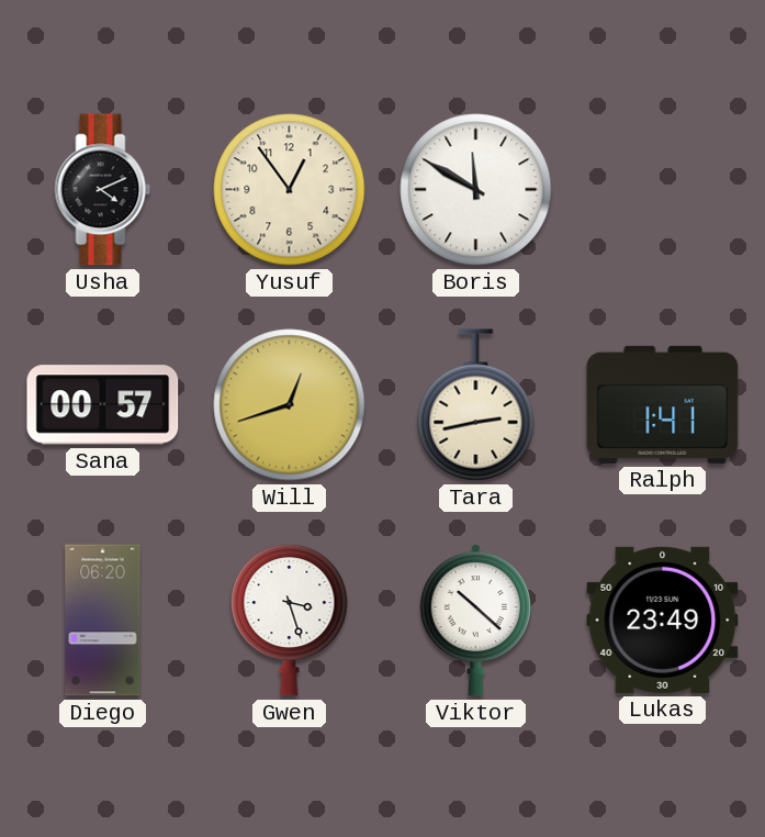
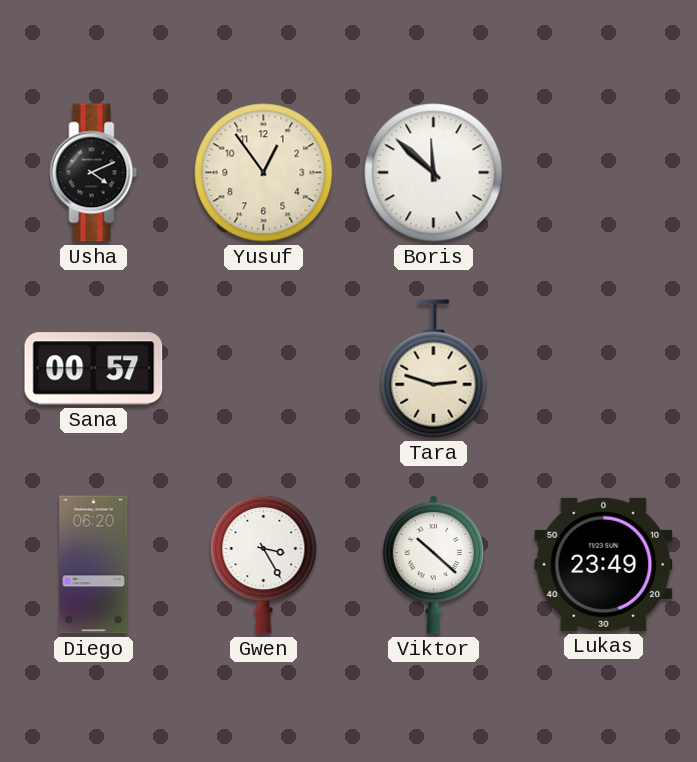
Boris: 11:50 -> 11:52
Will: 12:42 -> none
Tara: 2:43 -> 2:48
Ralph: 1:41 -> none
Gwen: 3:27 -> 3:25
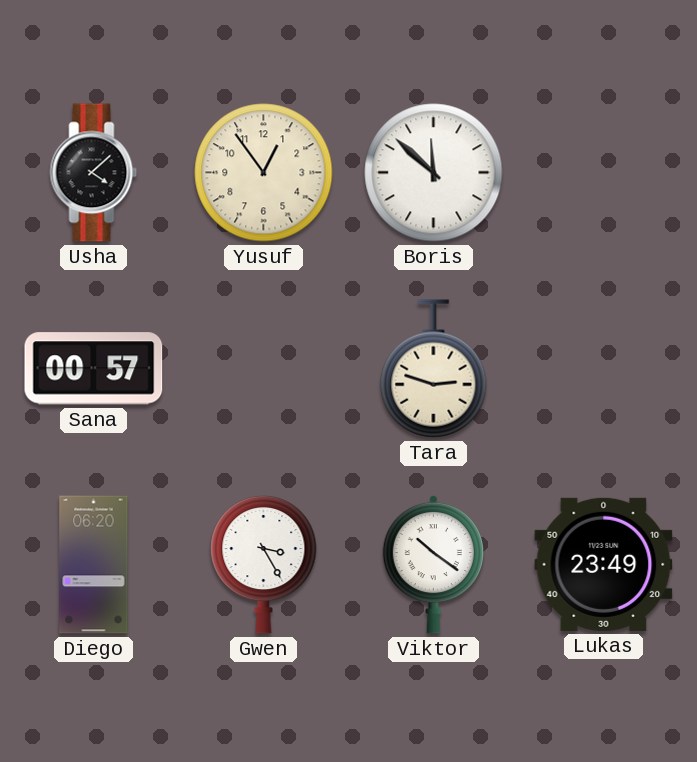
Usha: 4:11 -> 4:08
Viktor: 10:22 -> 10:21
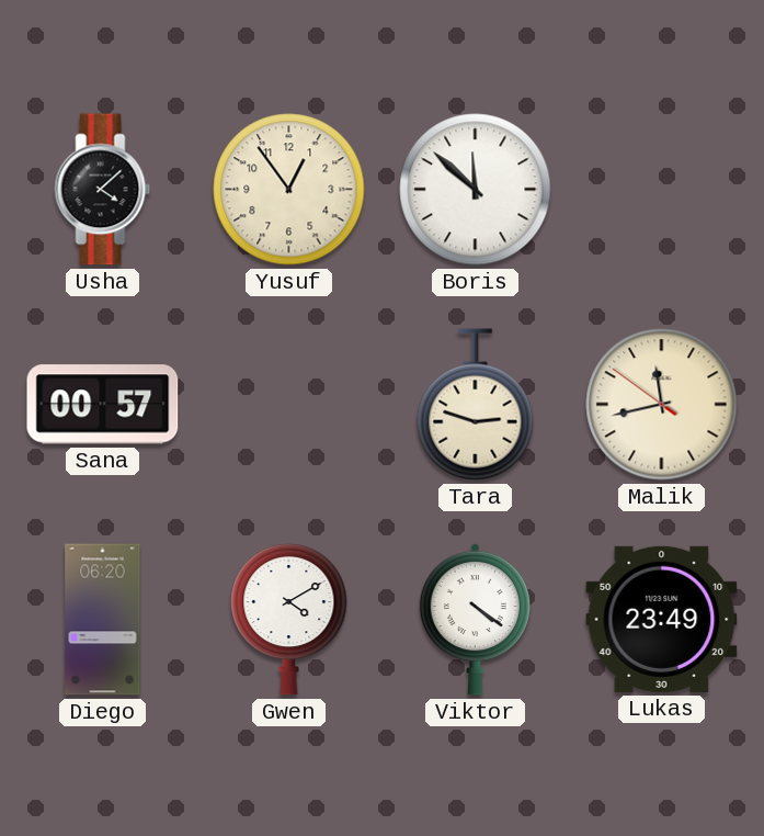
Malik: none -> 11:42
Gwen: 3:25 -> 4:10
Viktor: 10:21 -> 4:21
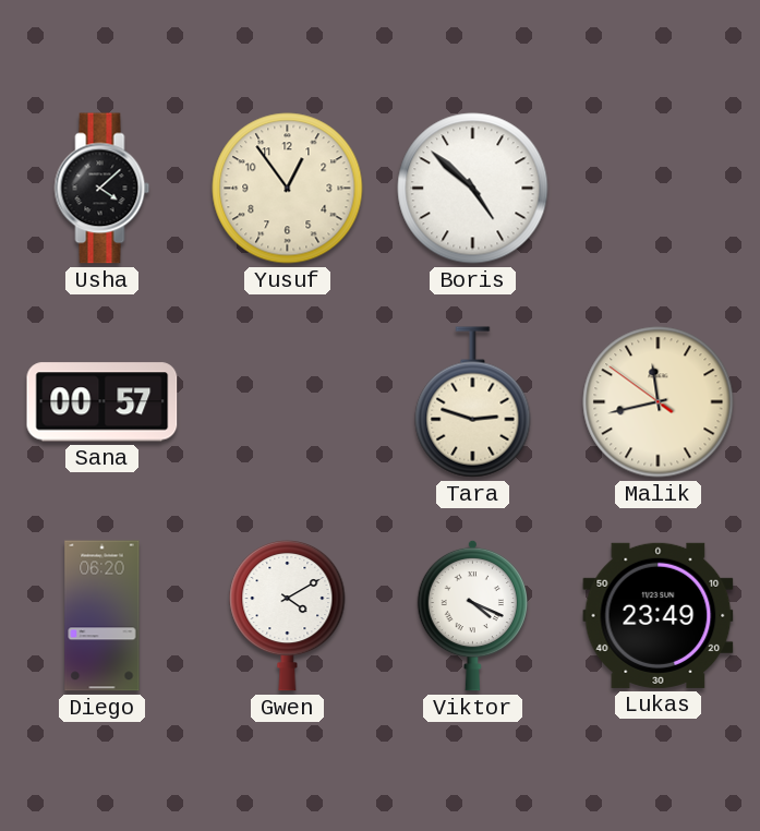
Boris: 11:52 -> 4:52
Viktor: 4:21 -> 4:19
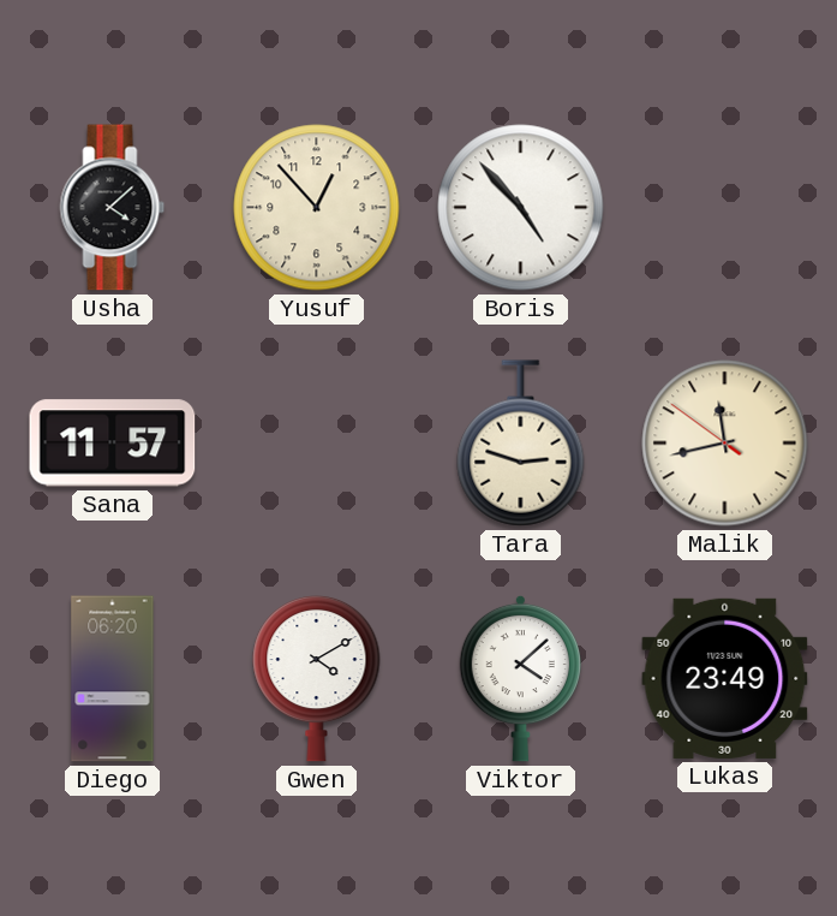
Yusuf: 12:54 -> 12:53
Boris: 4:52 -> 4:53
Sana: 00:57 -> 11:57
Viktor: 4:19 -> 4:08
